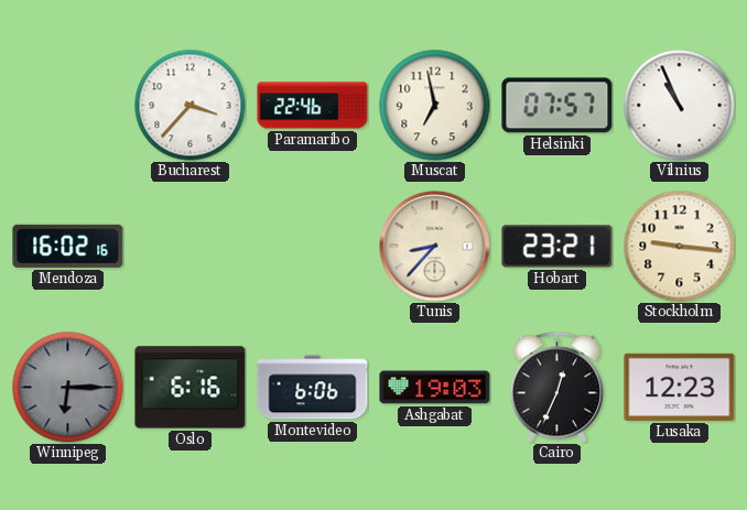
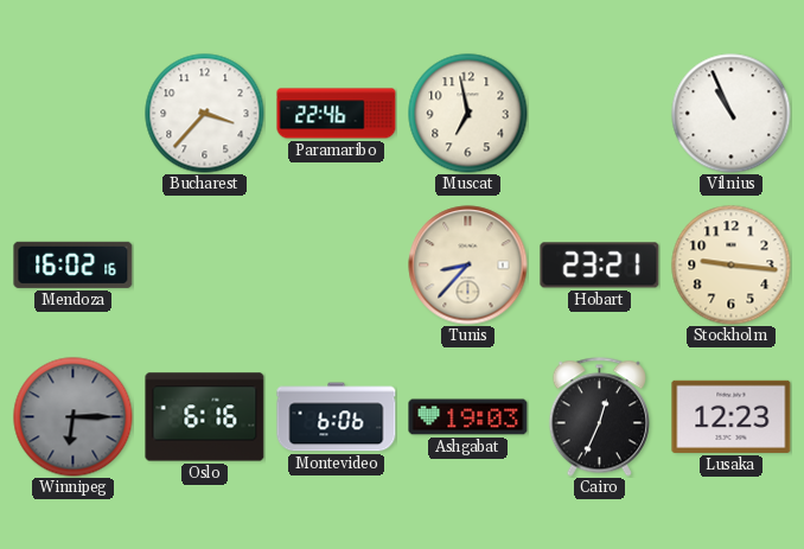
Helsinki: 07:57 -> none
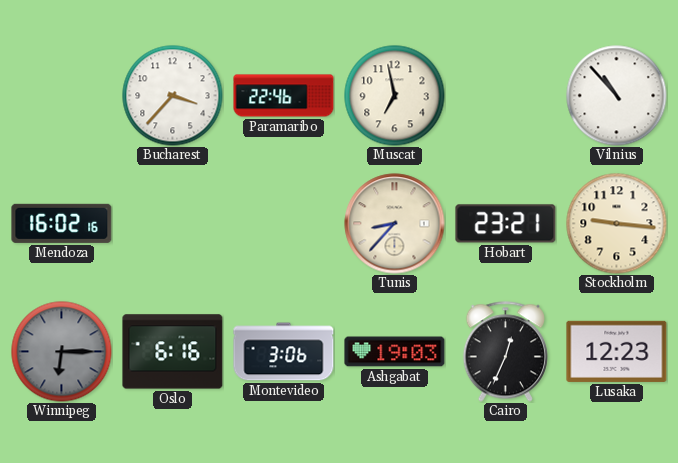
Vilnius: 10:56 -> 10:53
Montevideo: 6:06 -> 3:06
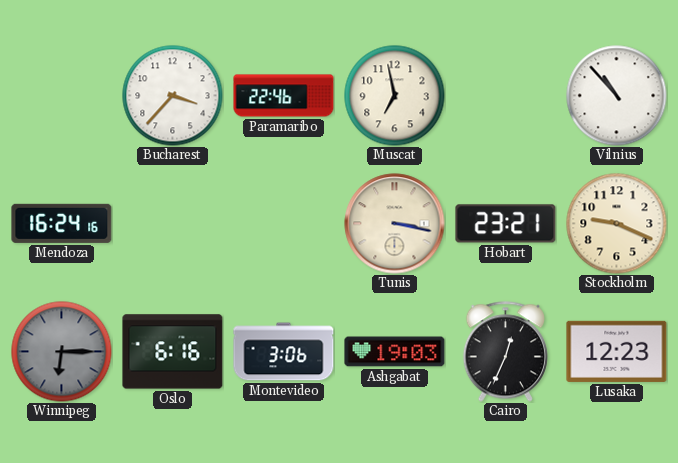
Mendoza: 16:02 -> 16:24
Tunis: 8:37 -> 3:17
Stockholm: 9:16 -> 9:19
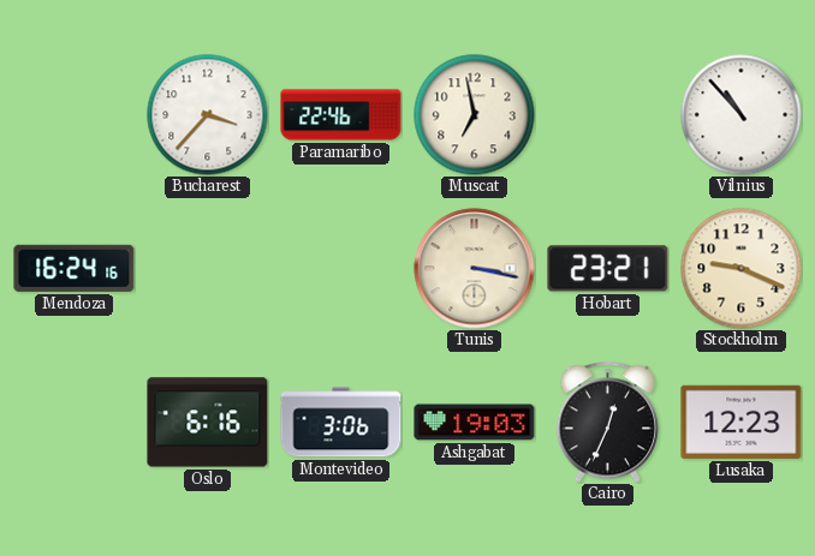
Winnipeg: 6:15 -> none
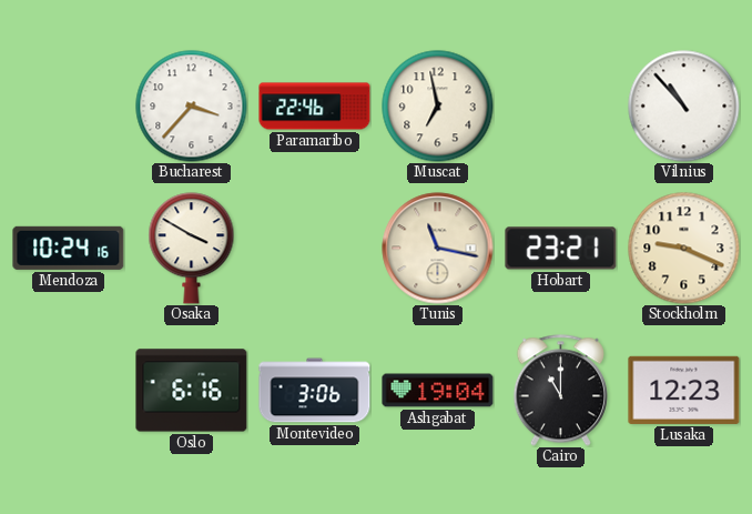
Mendoza: 16:24 -> 10:24
Osaka: none -> 3:50
Tunis: 3:17 -> 11:17
Ashgabat: 19:03 -> 19:04
Cairo: 12:34 -> 11:00
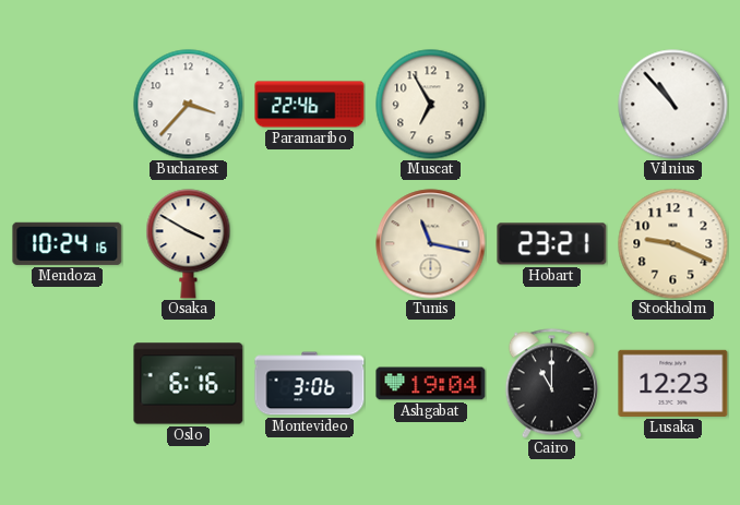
Muscat: 6:58 -> 6:55
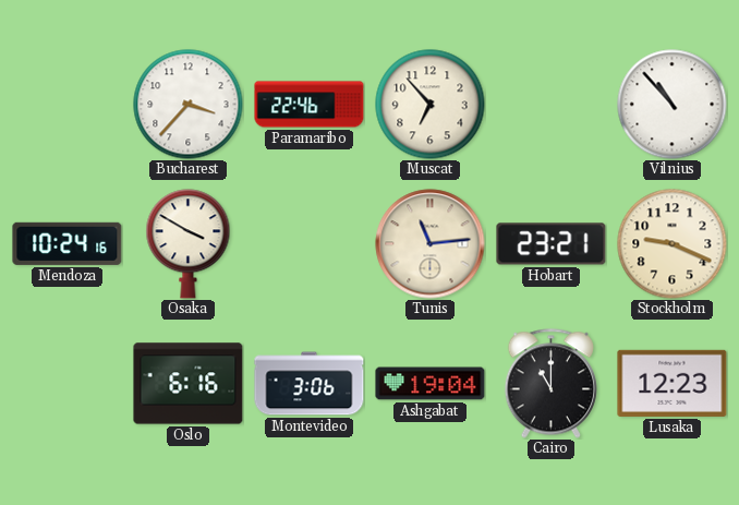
Muscat: 6:55 -> 6:53
Tunis: 11:17 -> 11:14
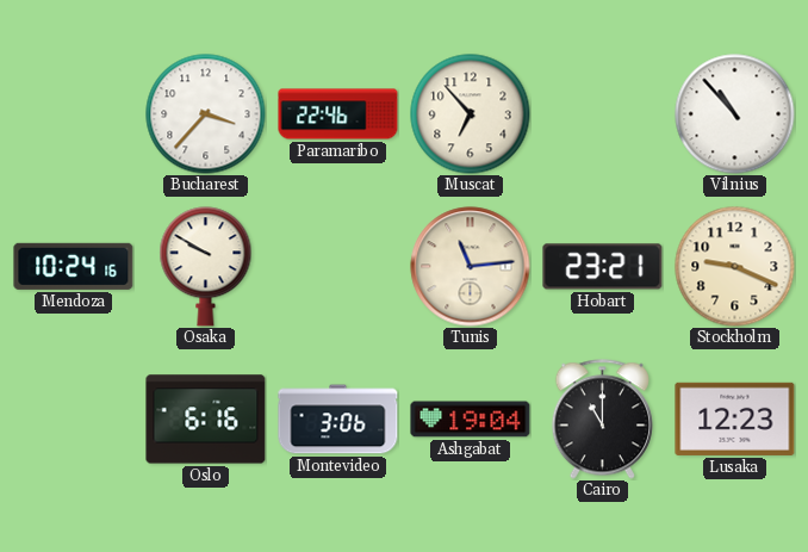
Osaka: 3:50 -> 9:50
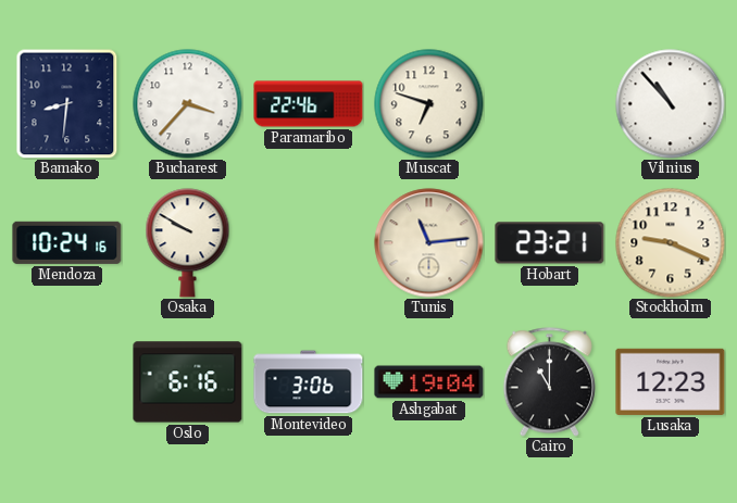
Bamako: none -> 8:31
Muscat: 6:53 -> 6:48
